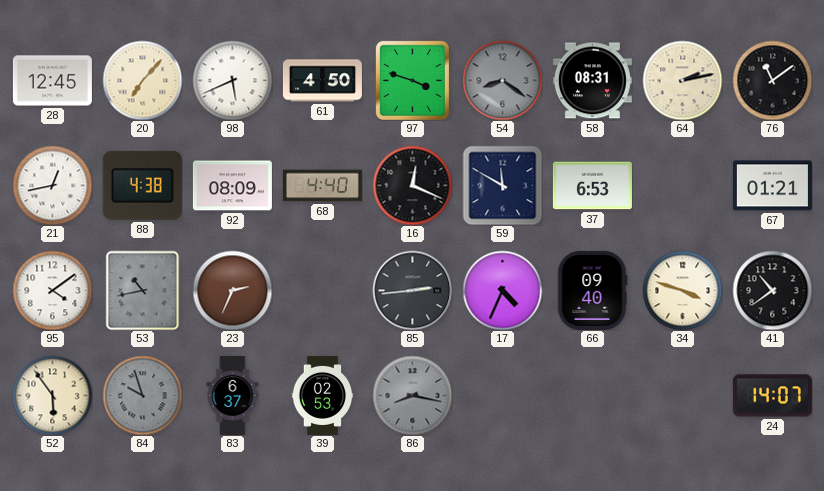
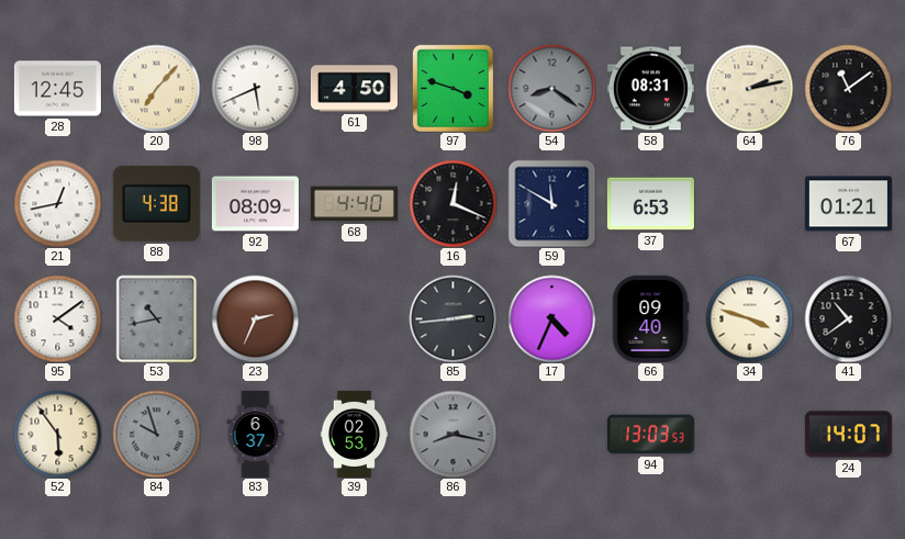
94: none -> 13:03
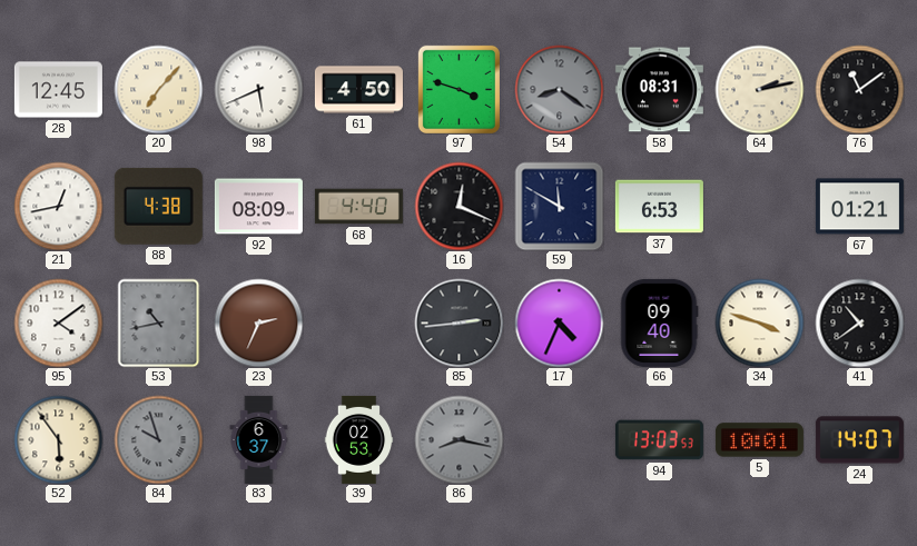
5: none -> 10:01
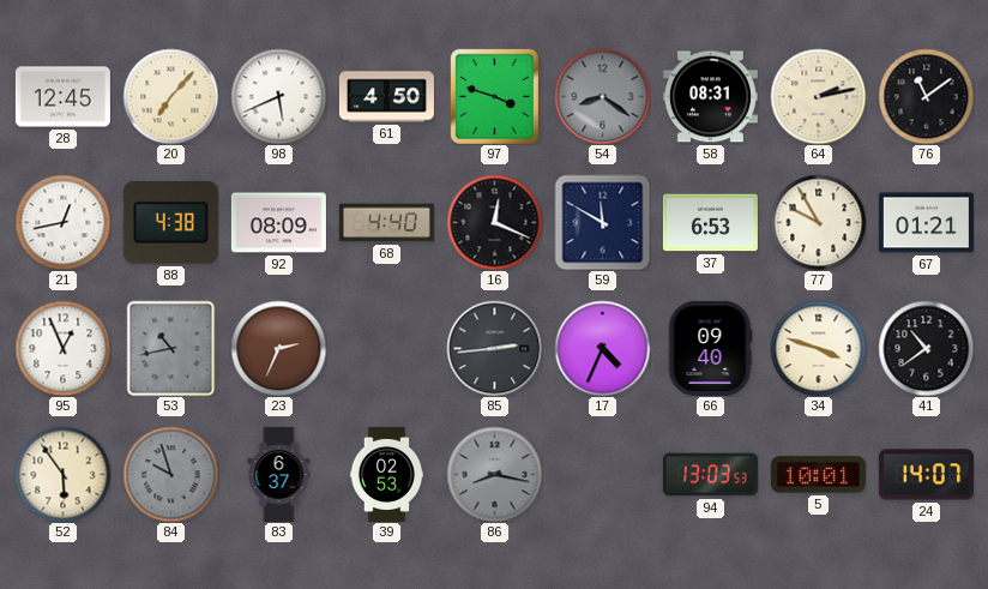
77: none -> 9:55
95: 4:09 -> 12:56
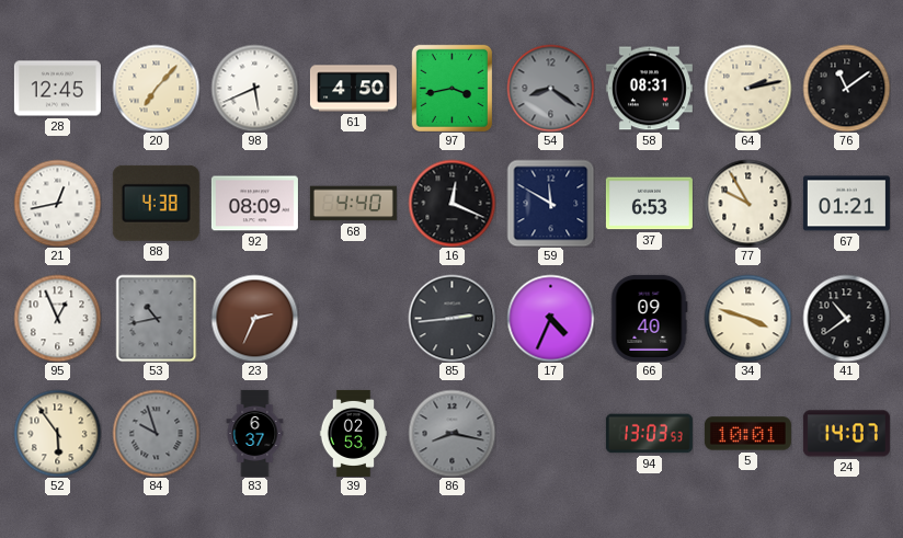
97: 3:48 -> 3:43
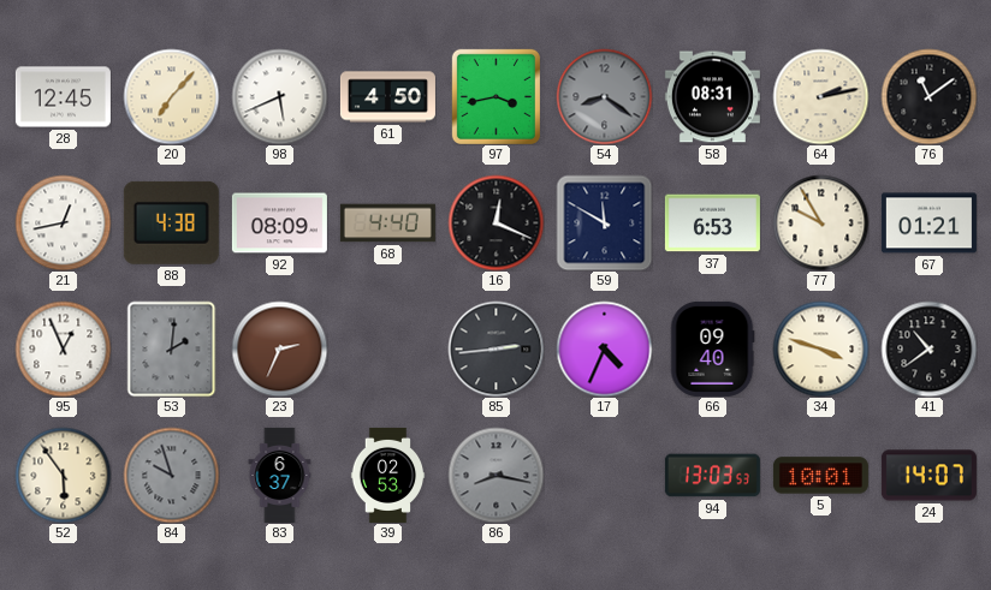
53: 10:43 -> 2:01
